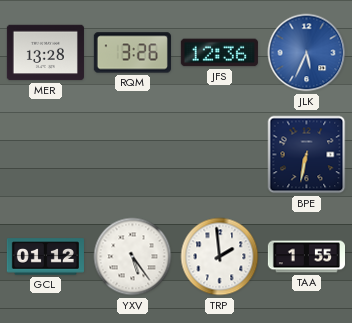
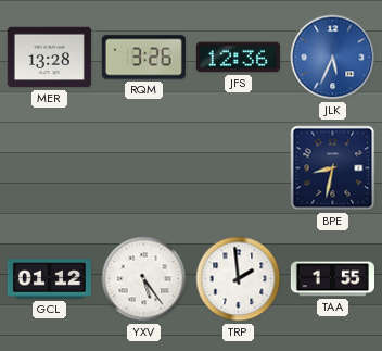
BPE: 6:32 -> 8:32
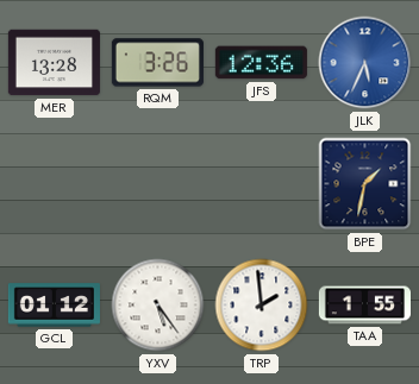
BPE: 8:32 -> 1:32
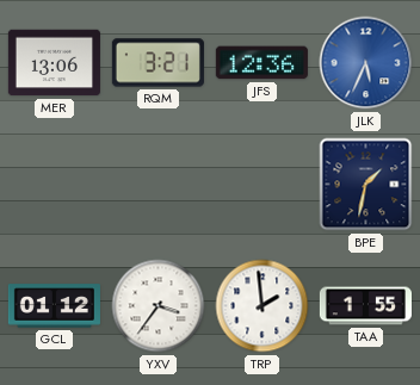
MER: 13:28 -> 13:06
RQM: 3:26 -> 3:21
YXV: 5:24 -> 3:36
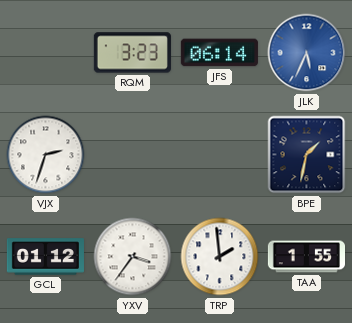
MER: 13:06 -> none
RQM: 3:21 -> 3:23
JFS: 12:36 -> 06:14
VJX: none -> 2:33
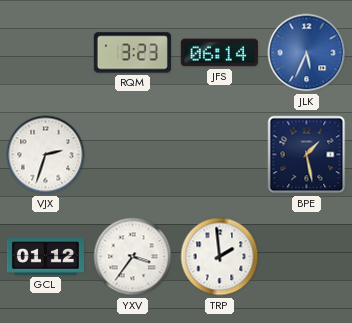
BPE: 1:32 -> 1:28
TAA: 1:55 -> none
